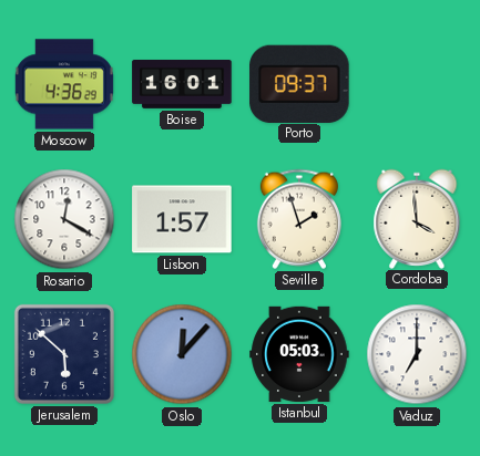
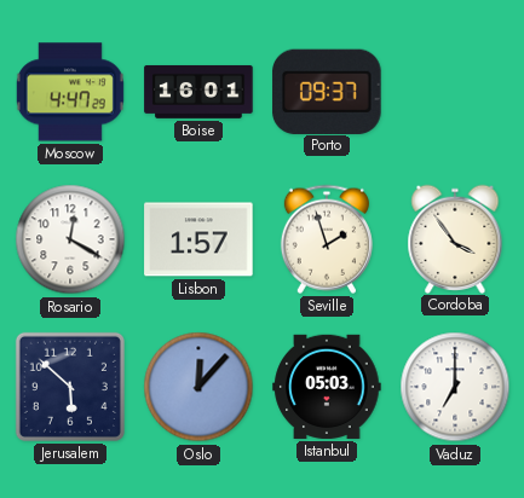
Moscow: 4:36 -> 4:47
Cordoba: 3:59 -> 3:54
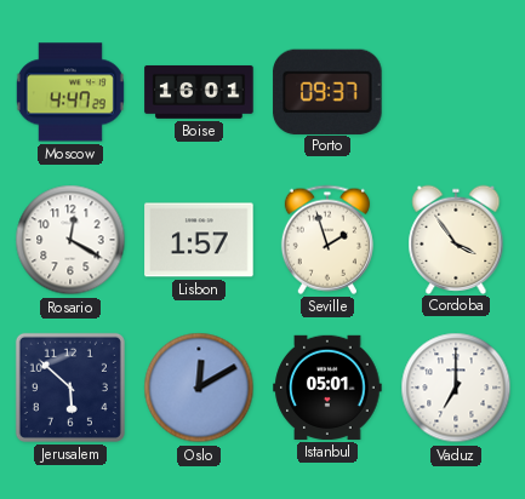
Oslo: 12:07 -> 12:10
Istanbul: 05:03 -> 05:01
